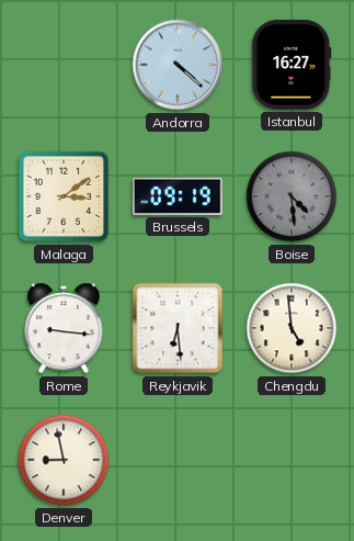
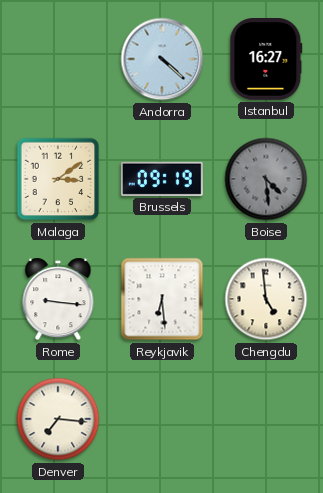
Denver: 8:58 -> 7:16
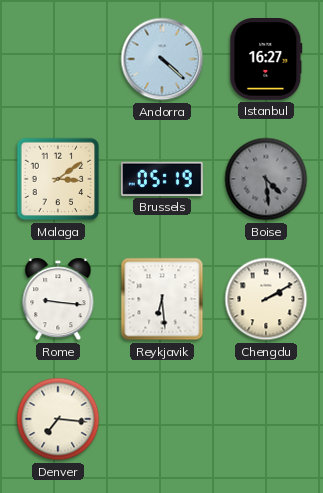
Brussels: 09:19 -> 05:19
Chengdu: 4:59 -> 2:10
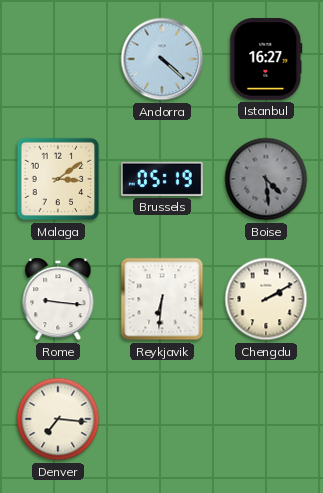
Reykjavik: 6:29 -> 6:31
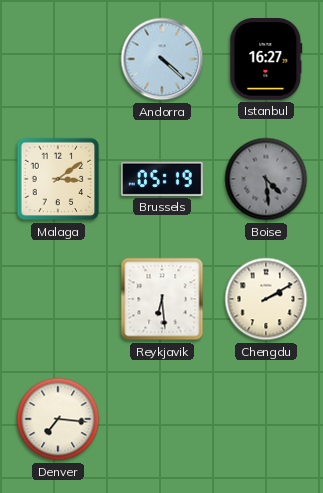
Rome: 9:16 -> none
Reykjavik: 6:31 -> 6:29
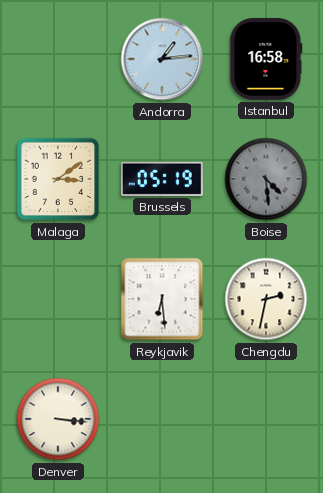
Andorra: 4:22 -> 1:14
Istanbul: 16:27 -> 16:58
Chengdu: 2:10 -> 2:32
Denver: 7:16 -> 3:16
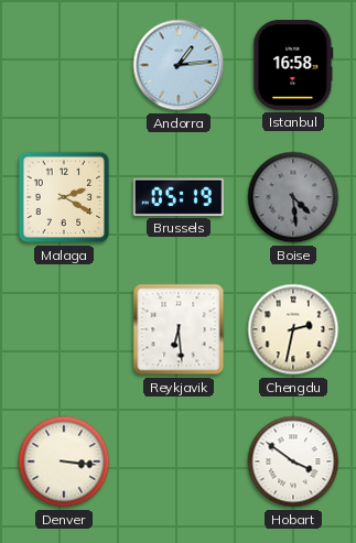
Malaga: 3:09 -> 2:20
Hobart: none -> 3:51
